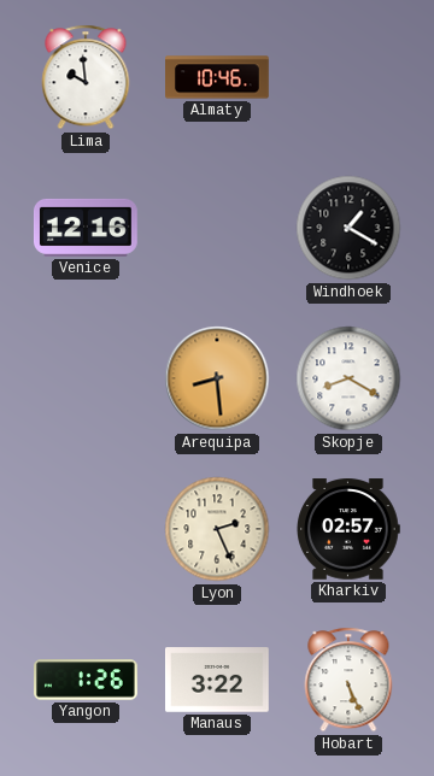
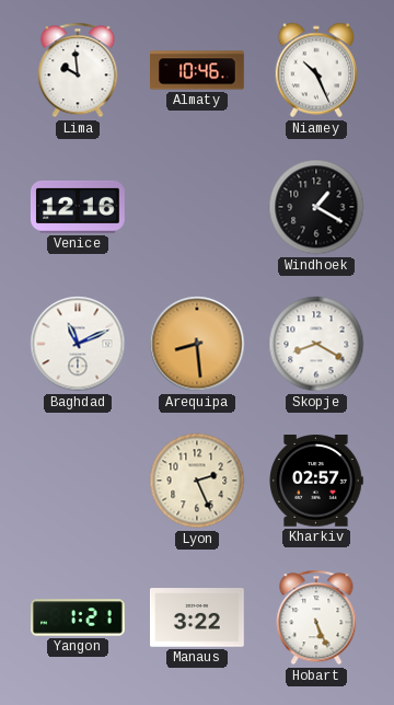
Niamey: none -> 10:26
Baghdad: none -> 11:11
Yangon: 1:26 -> 1:21
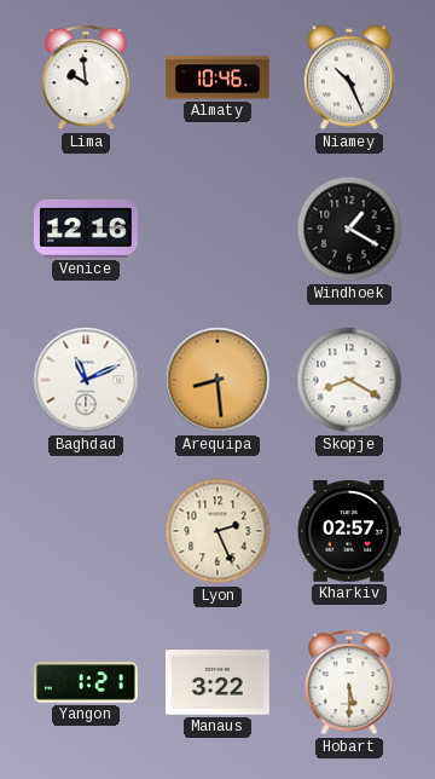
Hobart: 5:26 -> 5:30
